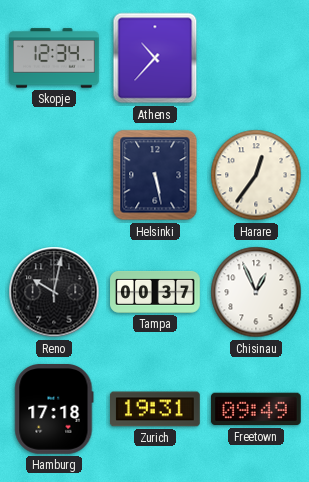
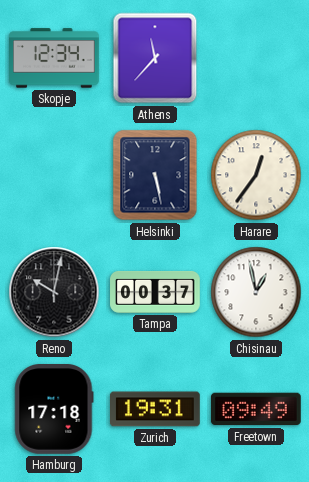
Athens: 10:37 -> 11:37
Chisinau: 12:56 -> 12:58
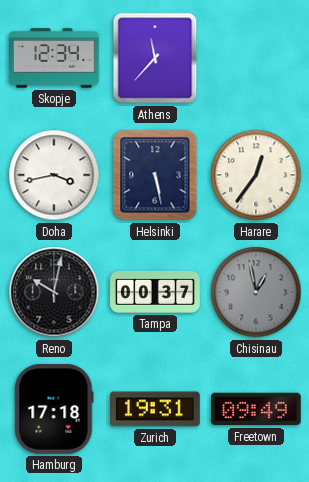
Doha: none -> 3:43
Chisinau dial: white -> grey
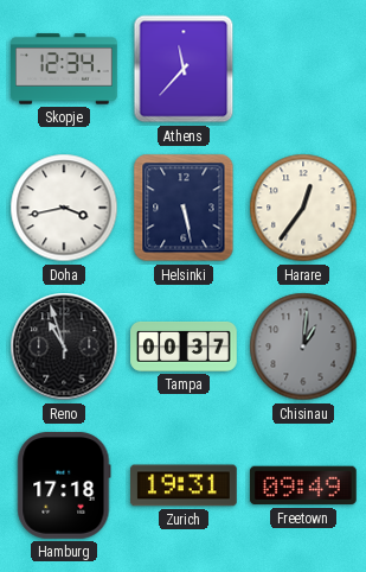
Reno: 10:02 -> 10:57
Chisinau: 12:58 -> 1:01
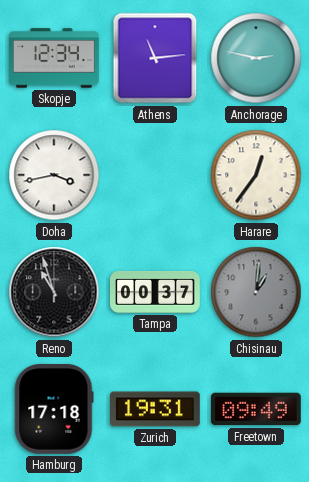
Athens: 11:37 -> 11:14
Anchorage: none -> 2:47
Helsinki: 5:28 -> none
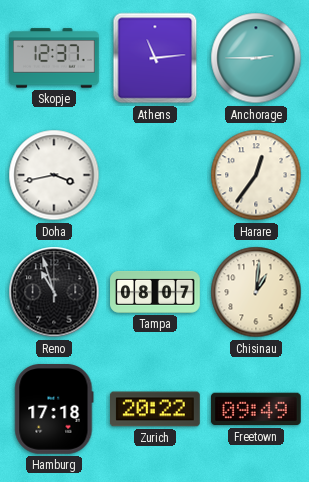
Skopje: 12:34 -> 12:37
Anchorage: 2:47 -> 2:45
Tampa: 00:37 -> 08:07
Chisinau dial: grey -> cream
Zurich: 19:31 -> 20:22
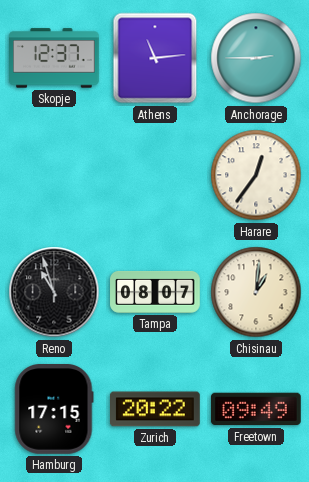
Doha: 3:43 -> none
Hamburg: 17:18 -> 17:15
